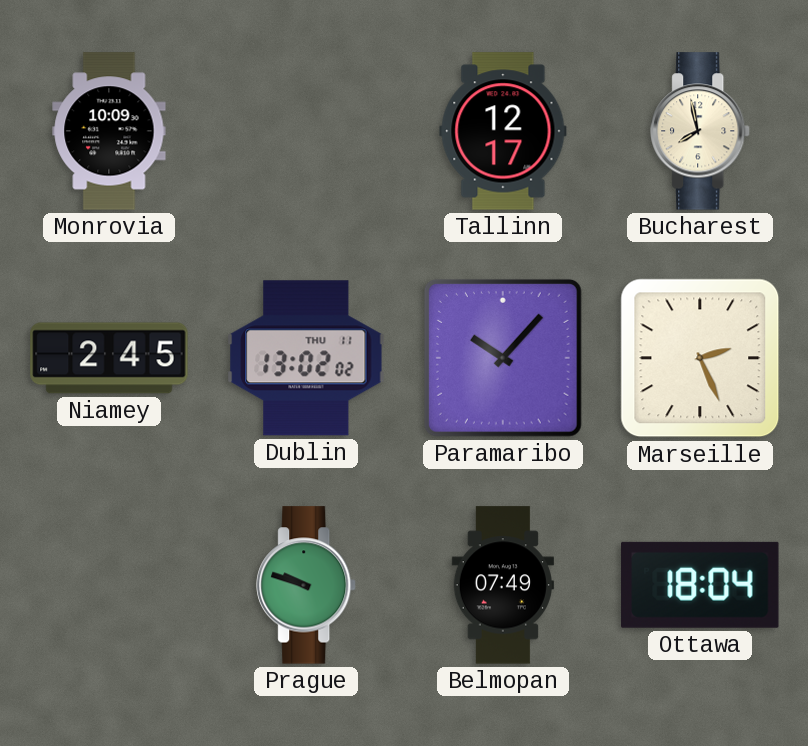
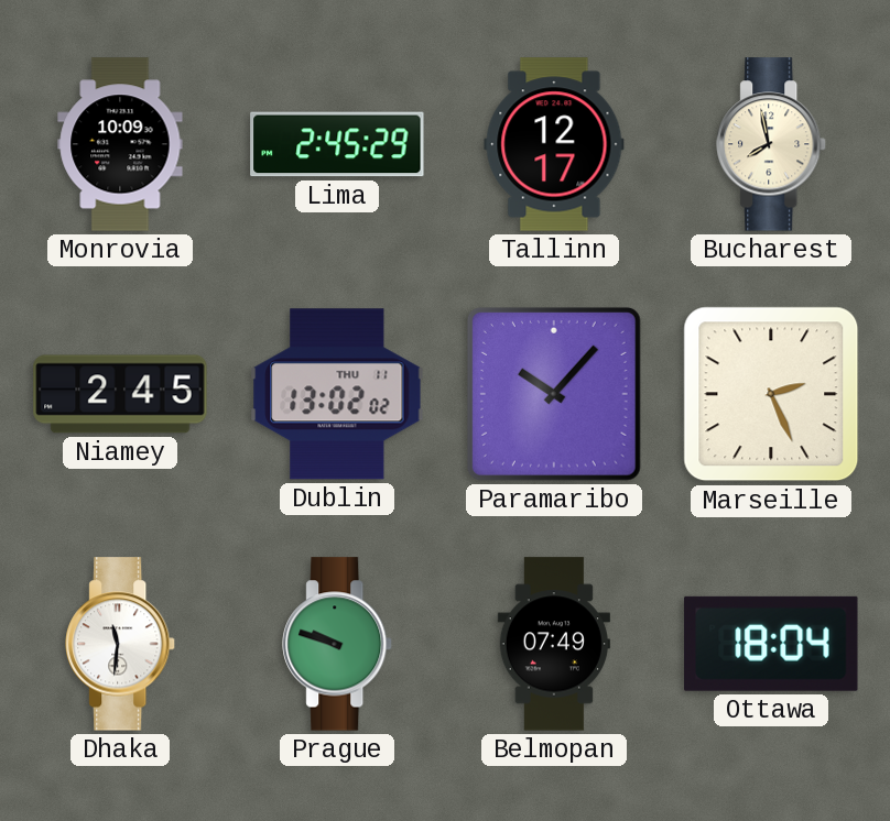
Lima: none -> 2:45
Dhaka: none -> 11:31
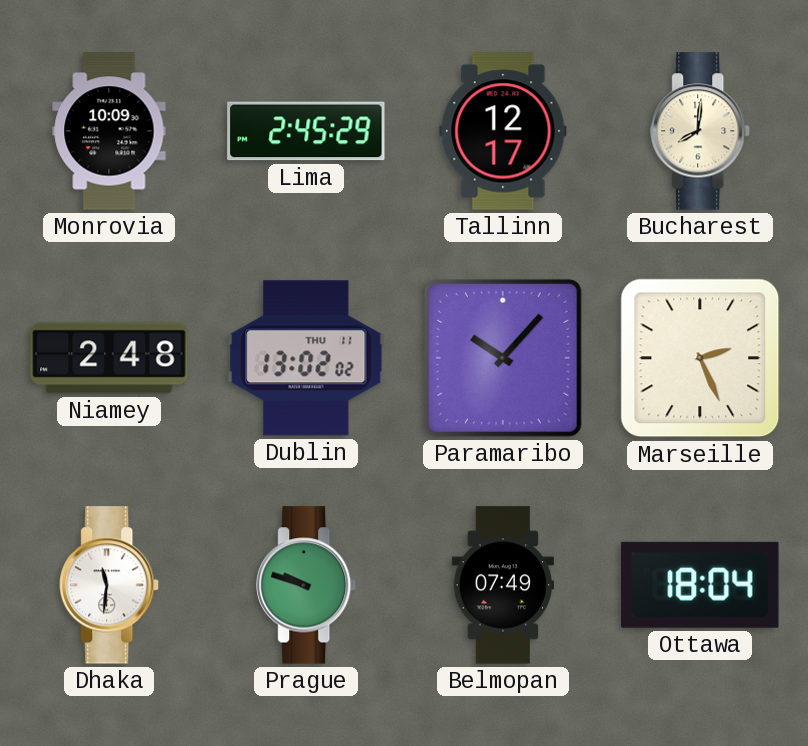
Bucharest: 7:58 -> 8:01
Niamey: 2:45 -> 2:48
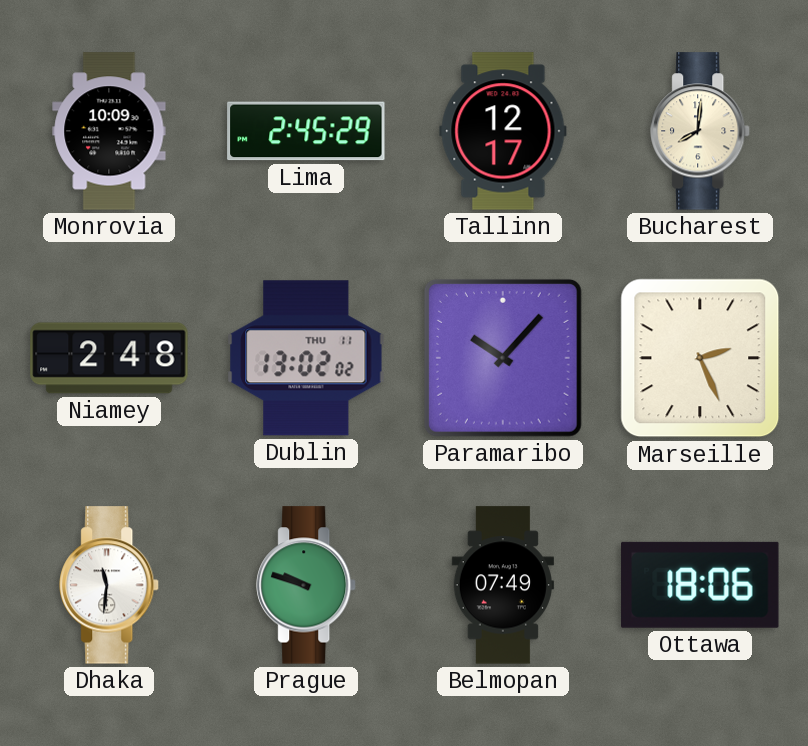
Ottawa: 18:04 -> 18:06
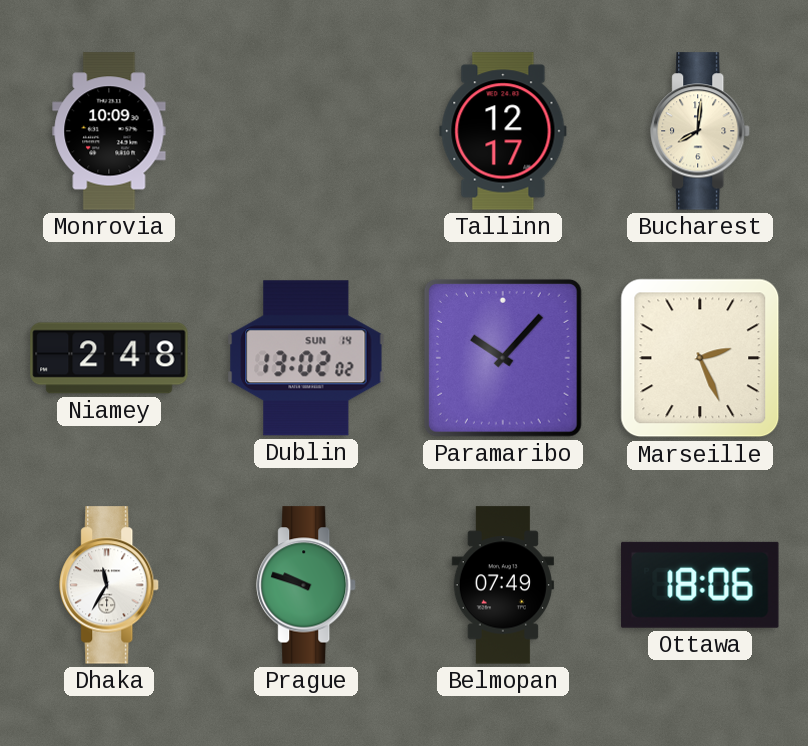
Lima: 2:45 -> none
Dublin date: THU 11 -> SUN 14
Dhaka: 11:31 -> 11:35
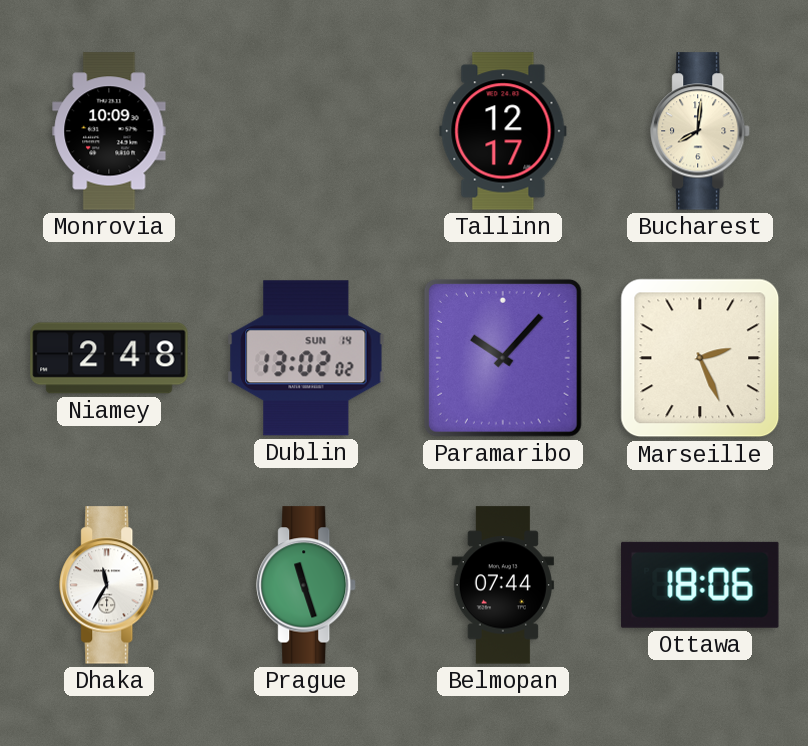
Prague: 9:48 -> 11:27
Belmopan: 07:49 -> 07:44
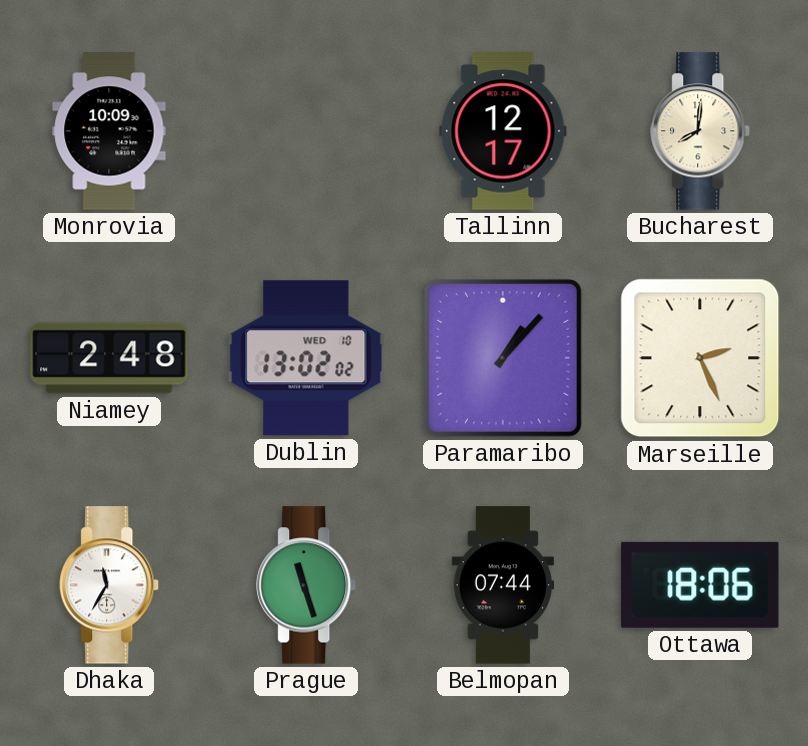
Dublin date: SUN 14 -> WED 10
Paramaribo: 10:07 -> 1:07
